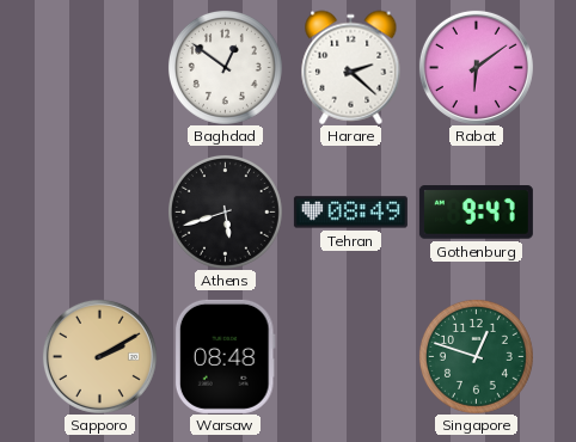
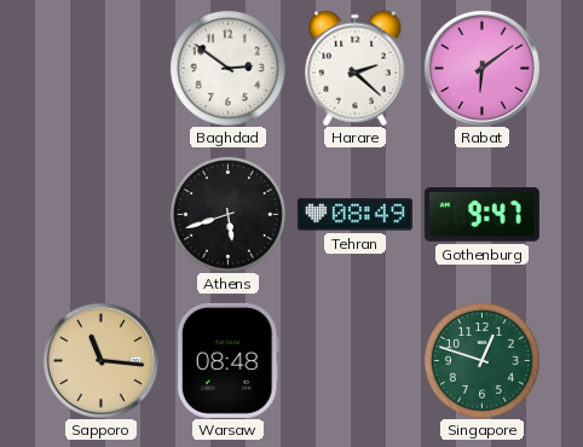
Baghdad: 12:51 -> 2:51
Sapporo: 2:10 -> 11:16
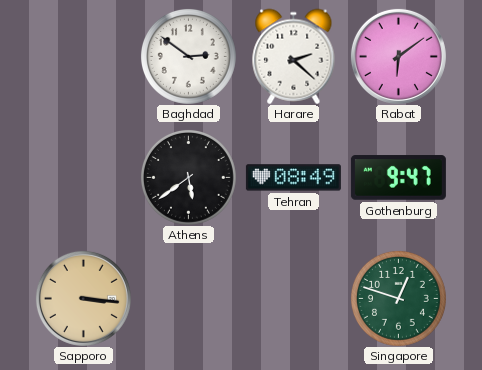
Athens: 5:42 -> 5:39
Sapporo: 11:16 -> 3:16
Warsaw: 08:48 -> none
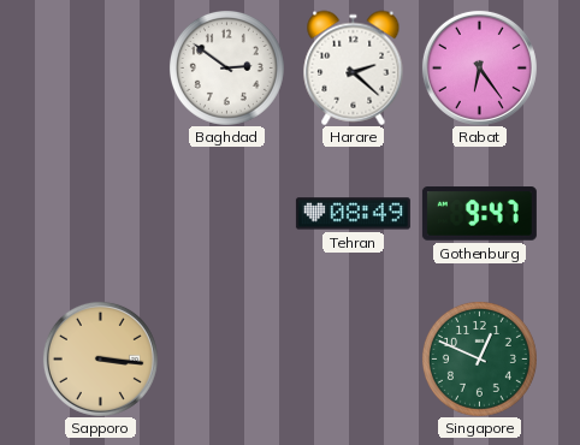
Rabat: 6:09 -> 6:24
Athens: 5:39 -> none
Singapore: 12:48 -> 12:49
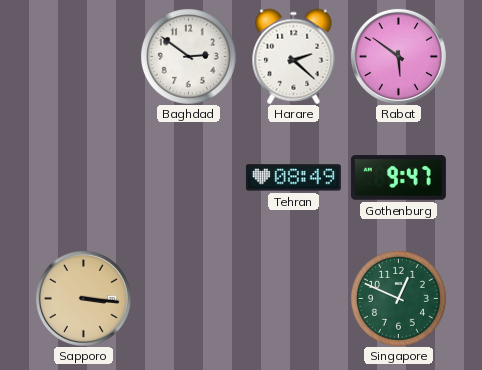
Rabat: 6:24 -> 5:51
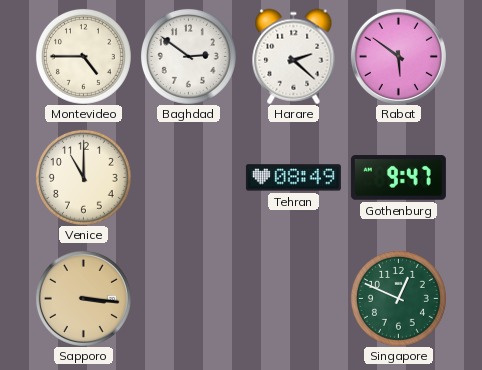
Montevideo: none -> 4:45
Venice: none -> 11:00
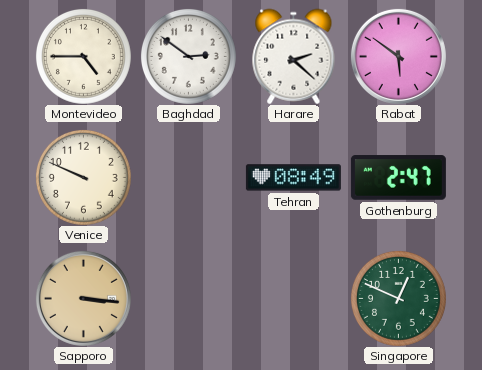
Venice: 11:00 -> 9:49
Gothenburg: 9:47 -> 2:47
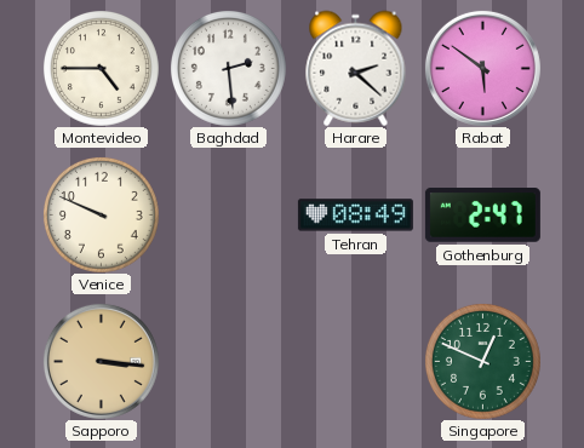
Baghdad: 2:51 -> 2:29
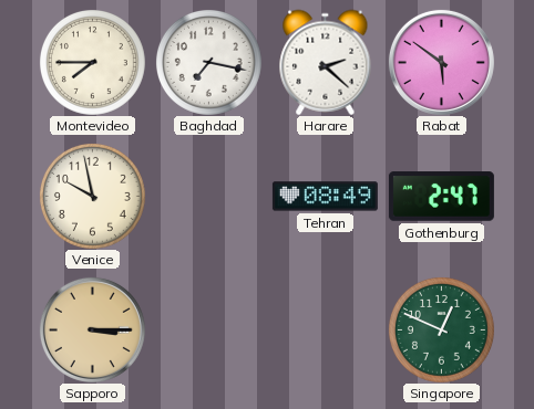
Montevideo: 4:45 -> 7:45
Baghdad: 2:29 -> 7:17
Venice: 9:49 -> 9:58
Sapporo: 3:16 -> 3:15
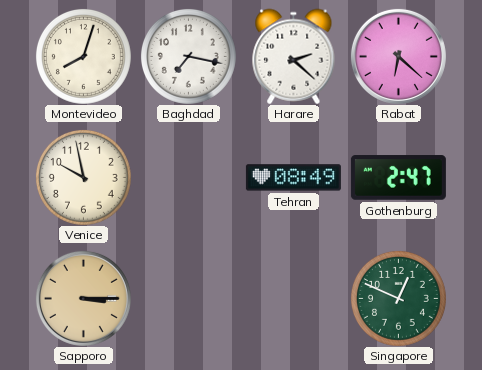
Montevideo: 7:45 -> 8:03
Rabat: 5:51 -> 6:22
